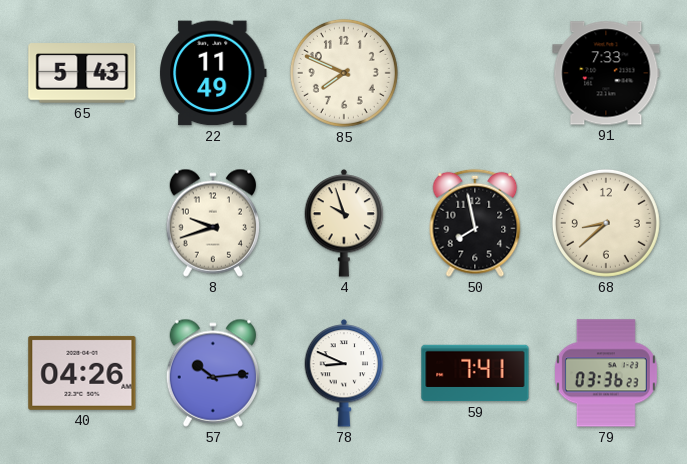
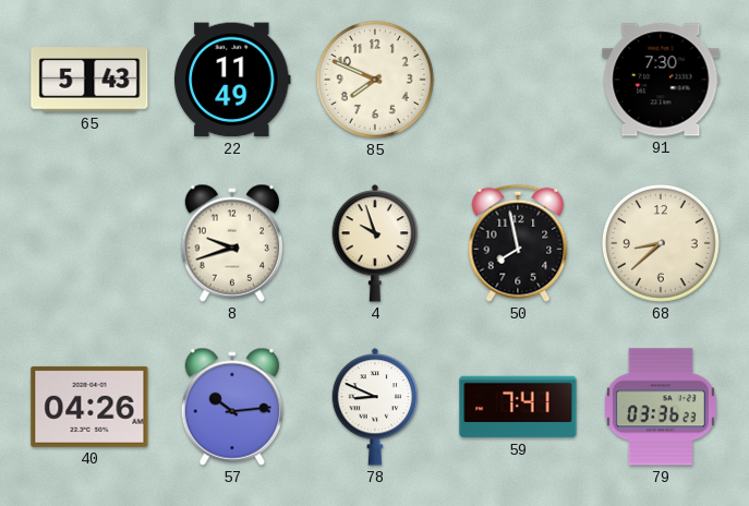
91: 7:33 -> 7:30
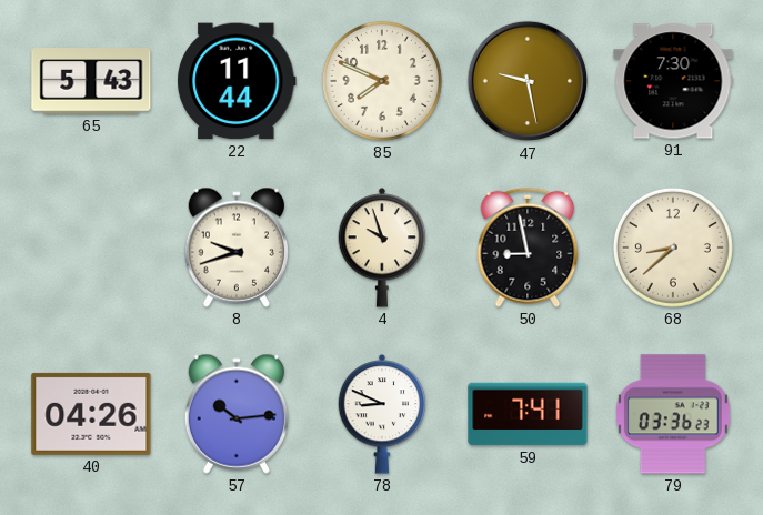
22: 11:49 -> 11:44
47: none -> 9:28
50: 7:58 -> 8:58
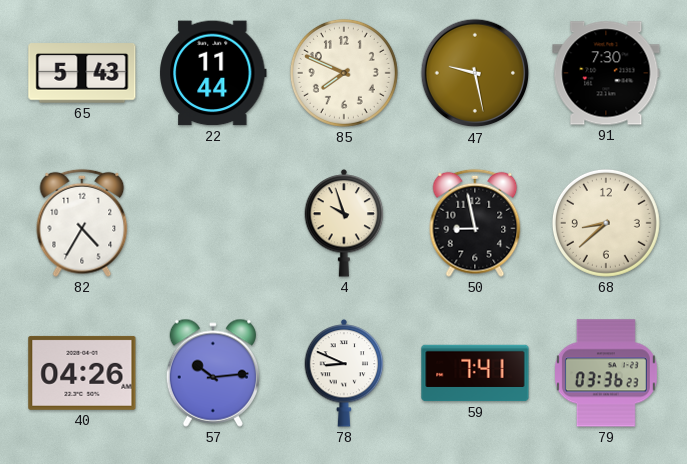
82: none -> 4:35
8: 9:42 -> none
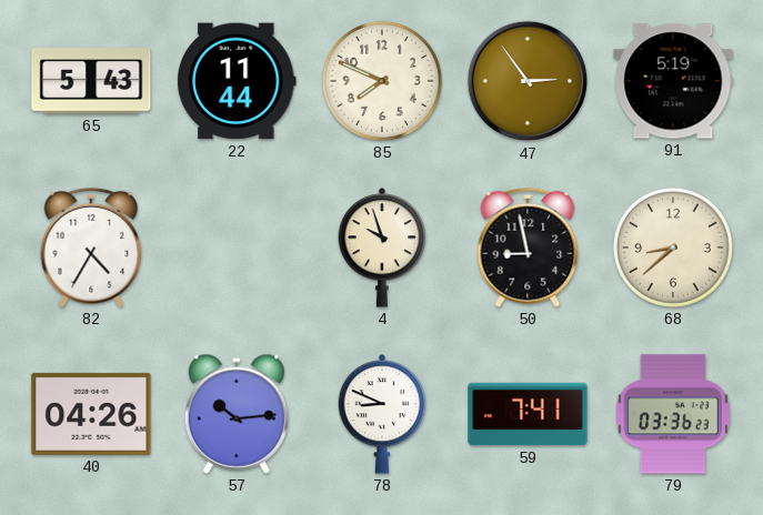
47: 9:28 -> 2:54
91: 7:30 -> 5:19
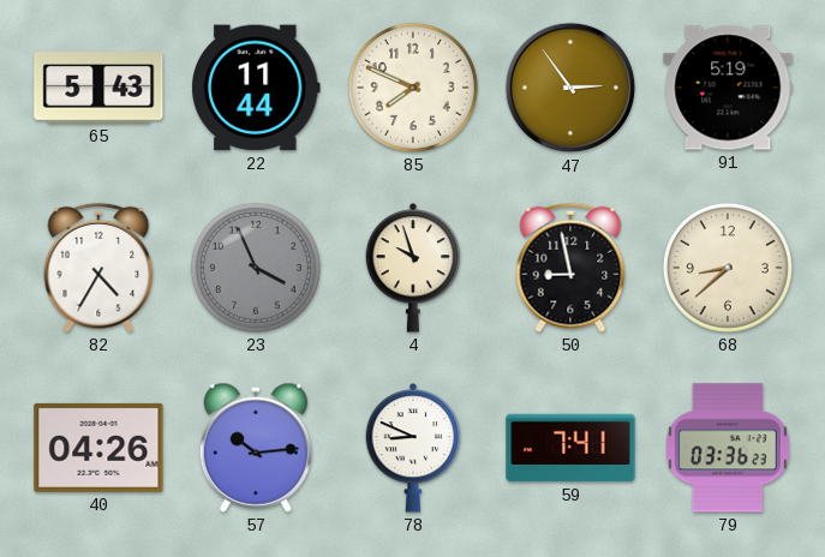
23: none -> 3:56
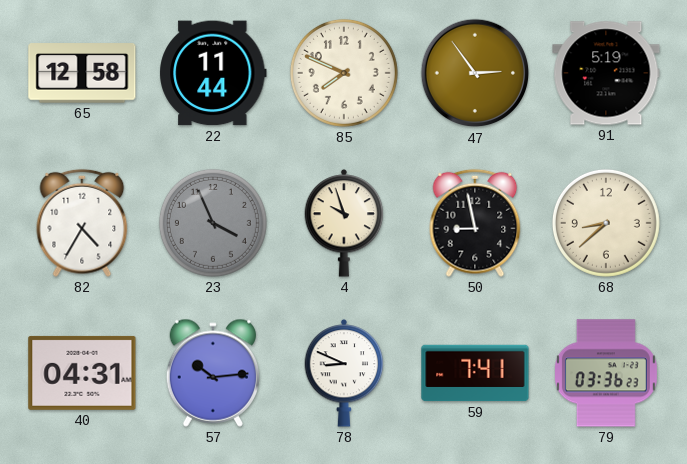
65: 5:43 -> 12:58
40: 04:26 -> 04:31
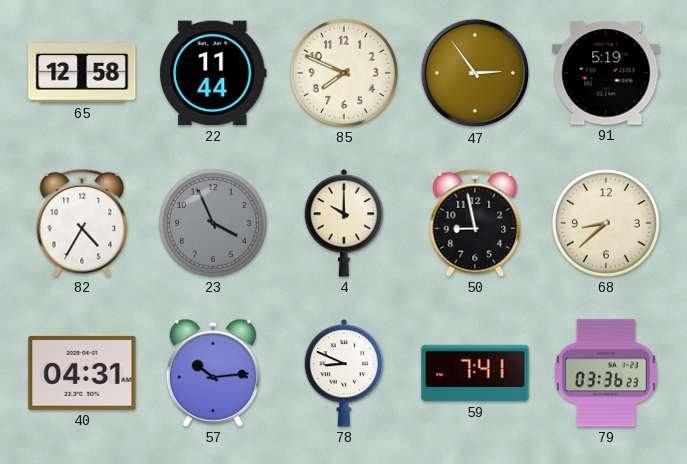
4: 9:57 -> 10:00
